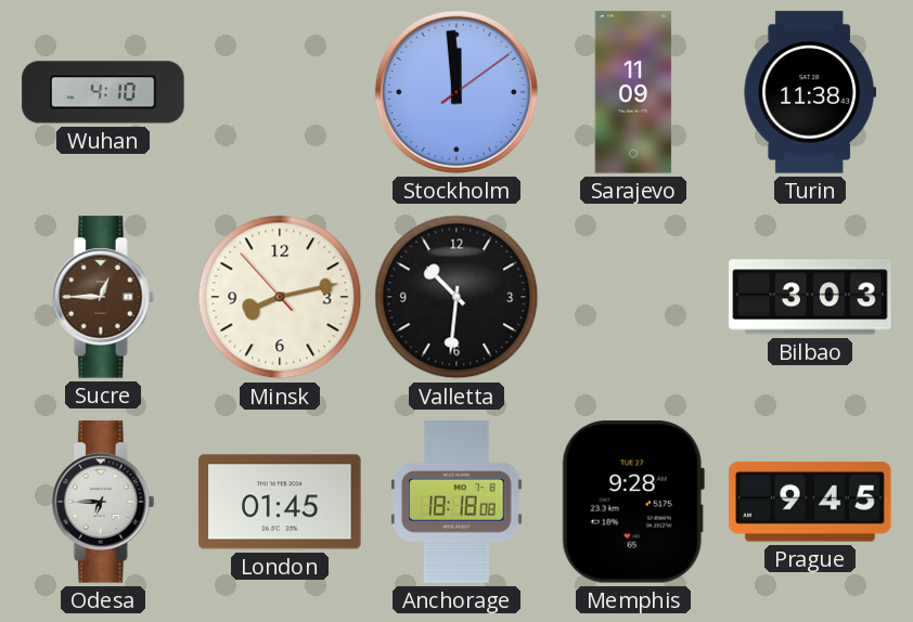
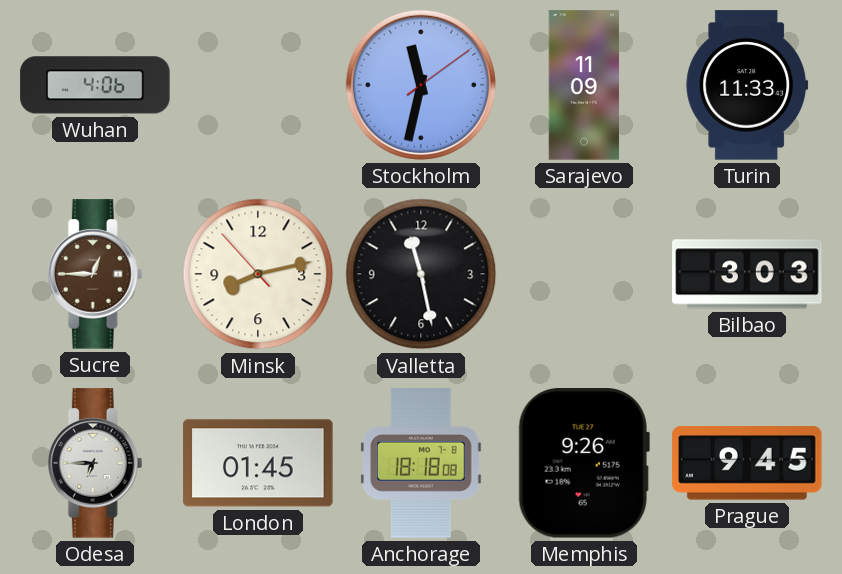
Wuhan: 4:10 -> 4:06
Stockholm: 11:59 -> 11:32
Turin: 11:38 -> 11:33
Valletta: 10:31 -> 11:28
Memphis: 9:28 -> 9:26
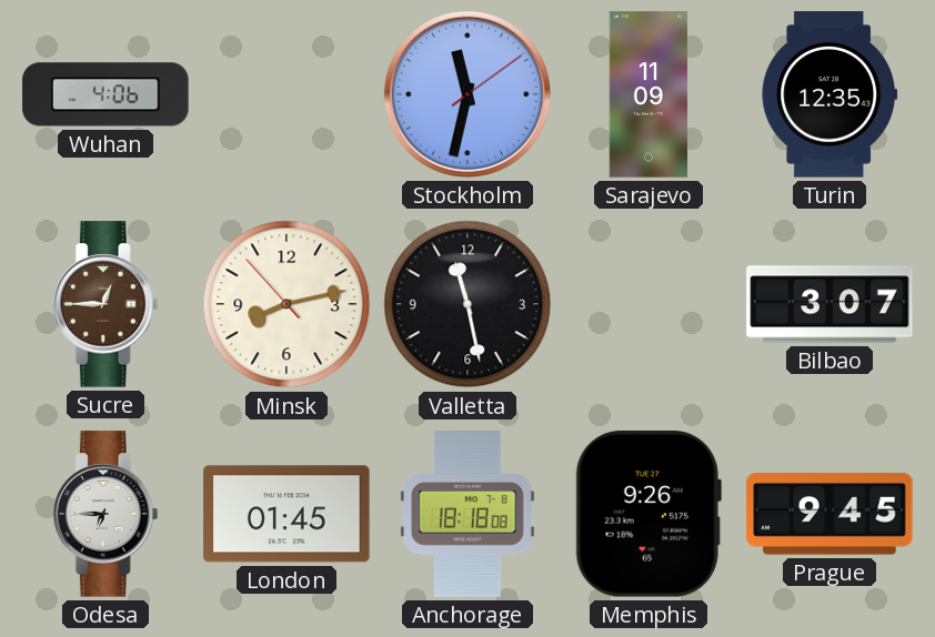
Turin: 11:33 -> 12:35
Bilbao: 3:03 -> 3:07
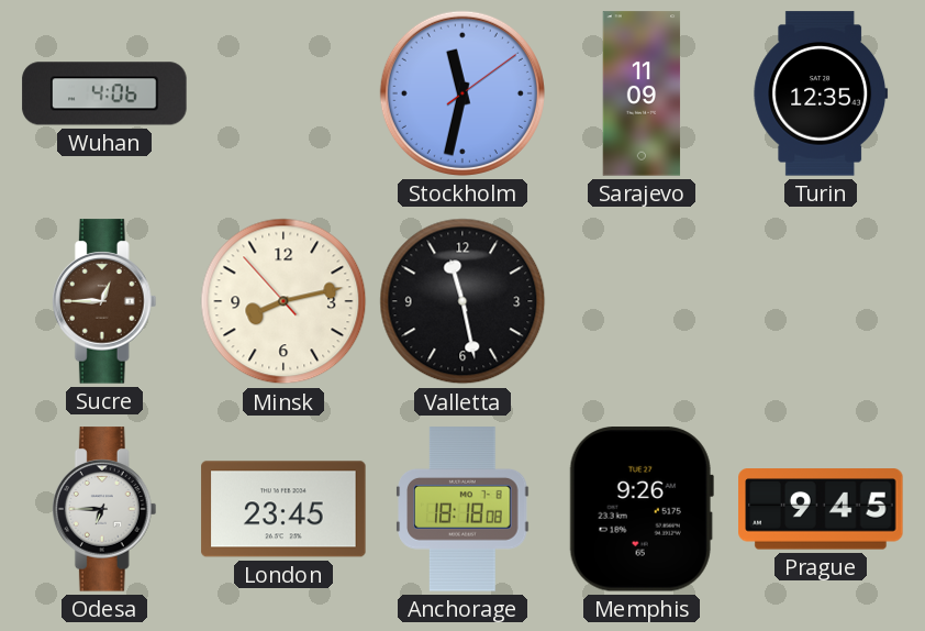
Bilbao: 3:07 -> none
London: 01:45 -> 23:45
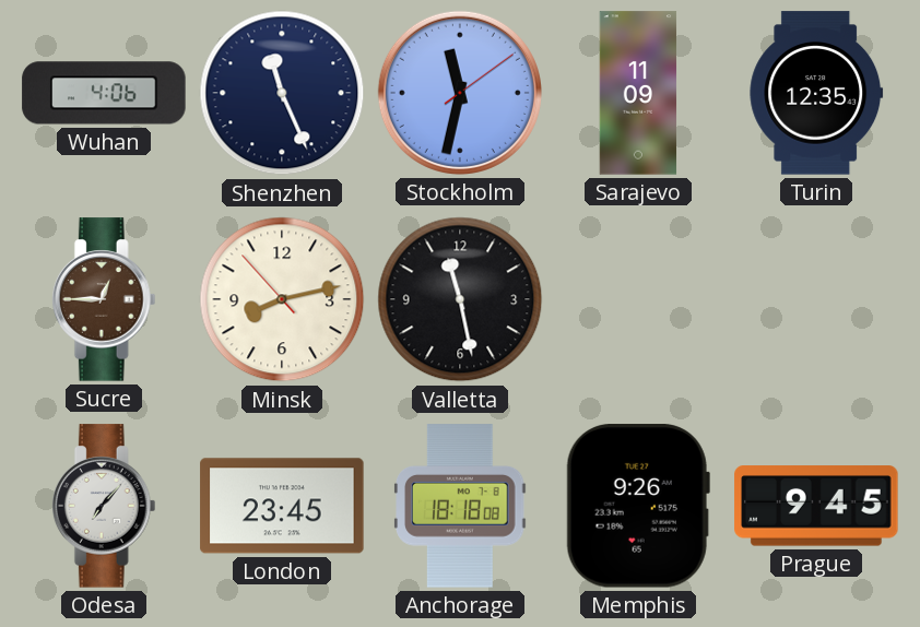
Shenzhen: none -> 11:26
Odesa: 6:45 -> 7:07
